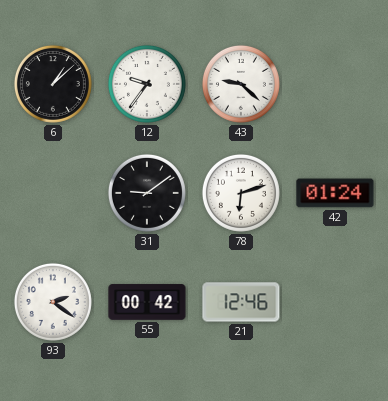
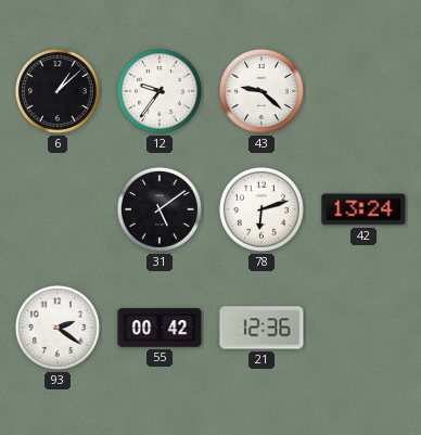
31: 9:09 -> 5:09
42: 01:24 -> 13:24
21: 12:46 -> 12:36
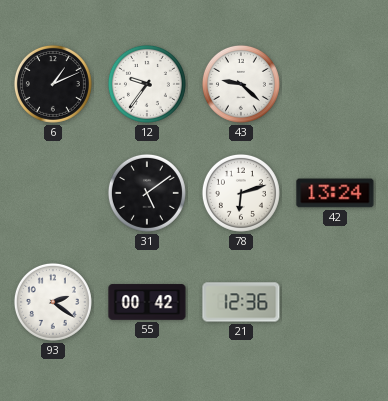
6: 1:08 -> 1:11
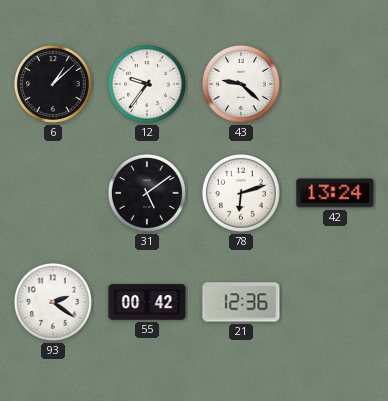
6: 1:11 -> 1:08
